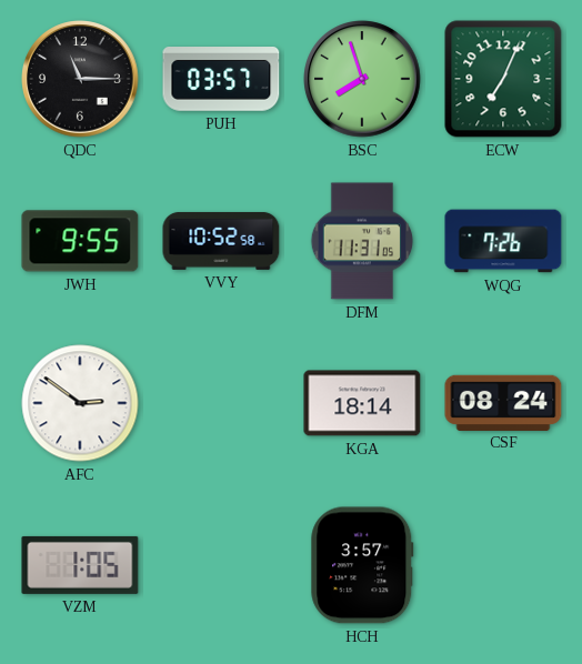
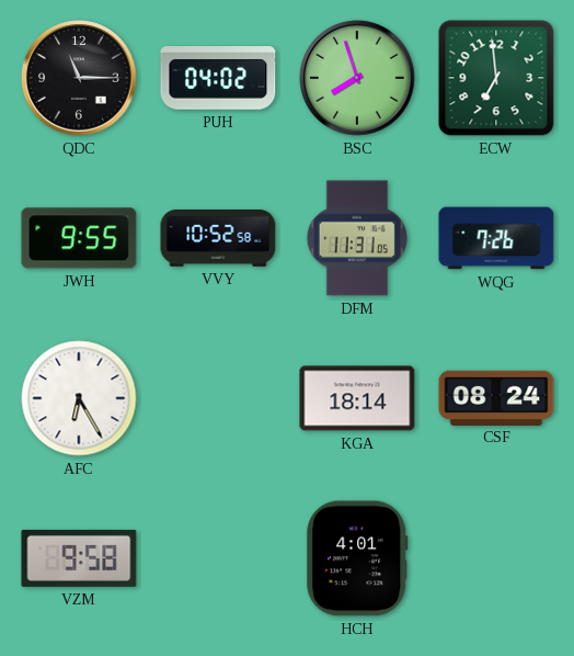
PUH: 03:57 -> 04:02
ECW: 7:04 -> 6:59
AFC: 2:51 -> 6:25
VZM: 1:05 -> 9:58
HCH: 3:57 -> 4:01
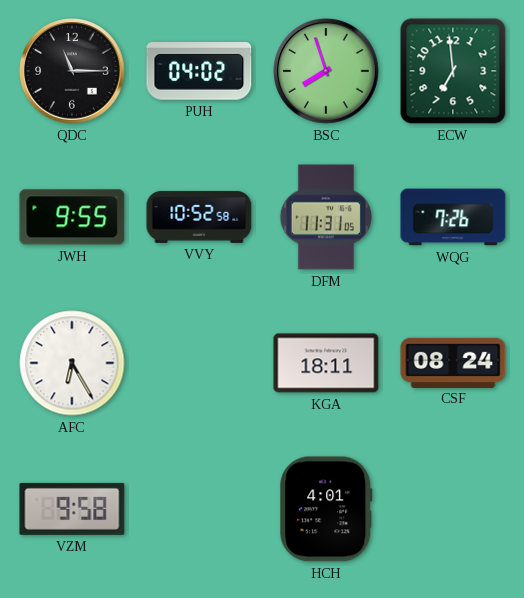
KGA: 18:14 -> 18:11
